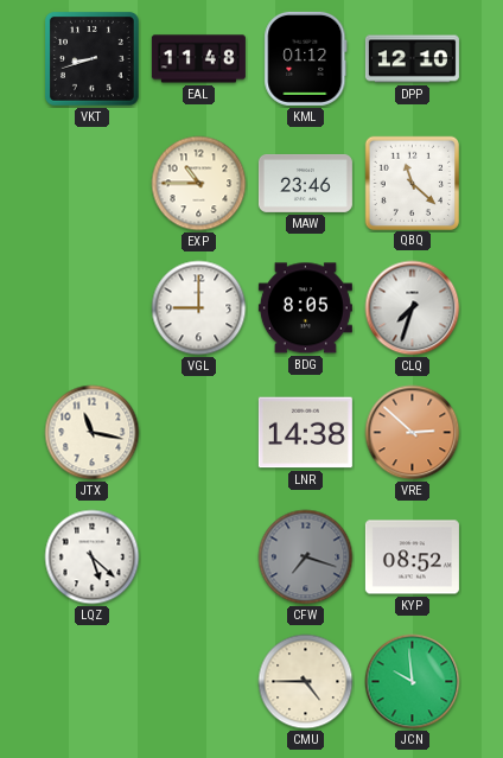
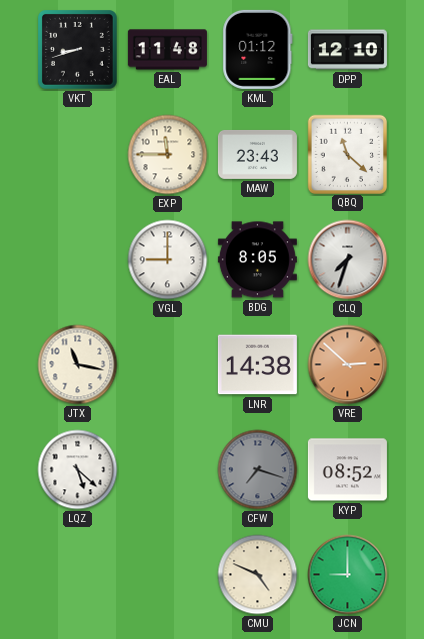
EXP: 10:45 -> 11:45
MAW: 23:46 -> 23:43
CMU: 4:45 -> 4:49
JCN: 9:59 -> 9:00
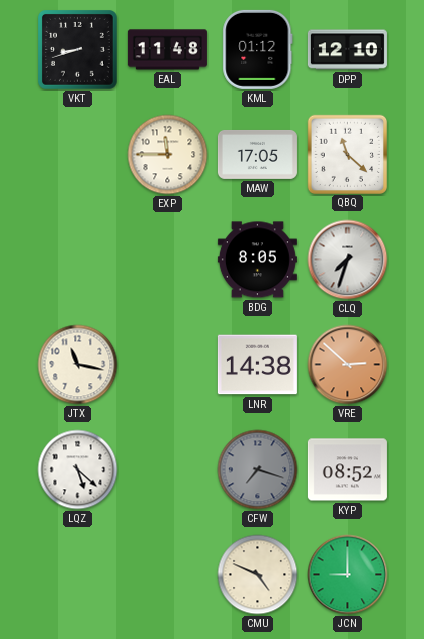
MAW: 23:43 -> 17:05
VGL: 9:00 -> none
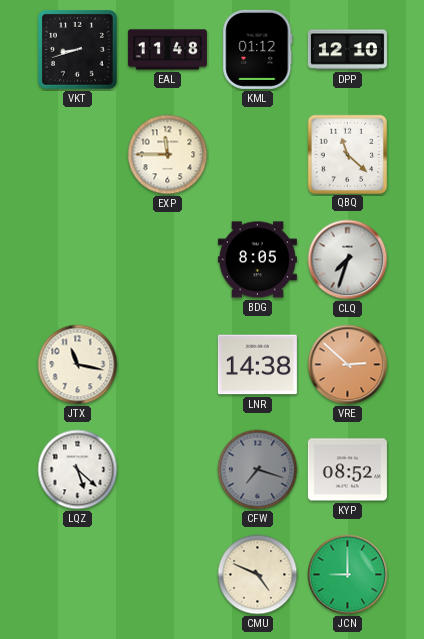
MAW: 17:05 -> none
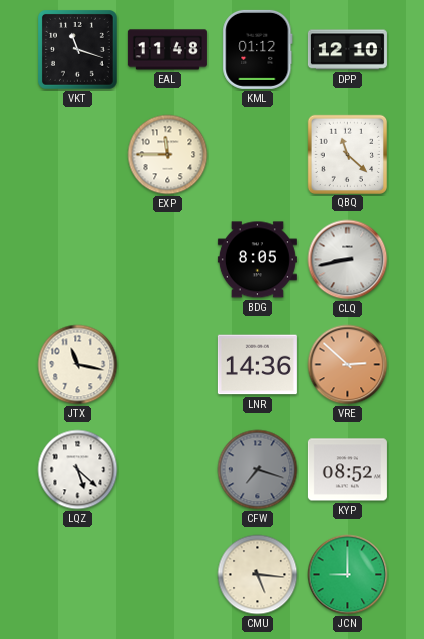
VKT: 8:42 -> 11:18
CLQ: 7:33 -> 8:43
LNR: 14:38 -> 14:36
CMU: 4:49 -> 5:16
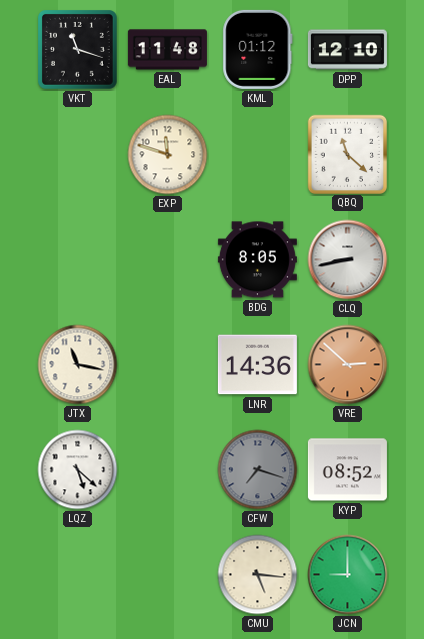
EXP: 11:45 -> 11:48
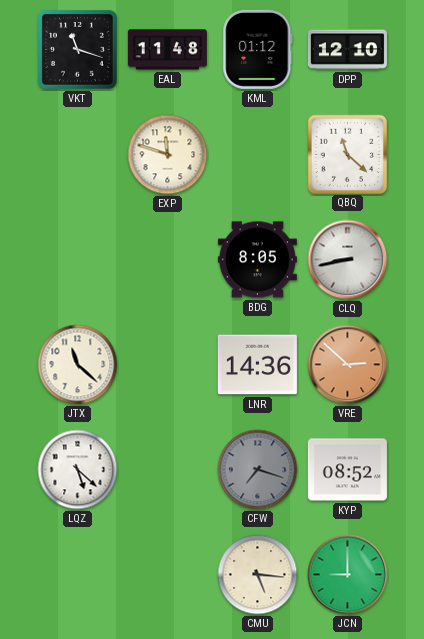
JTX: 11:17 -> 11:22
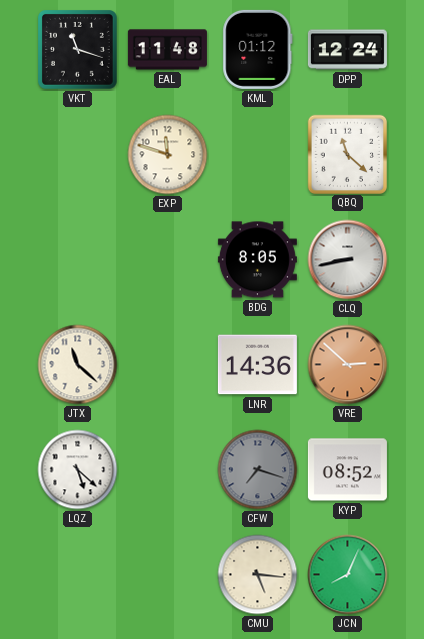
DPP: 12:10 -> 12:24
JCN: 9:00 -> 8:04
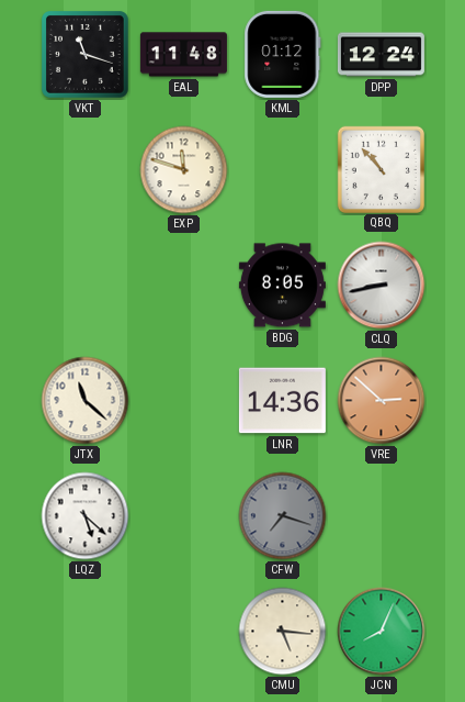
QBQ: 11:22 -> 10:53
KYP: 08:52 -> none
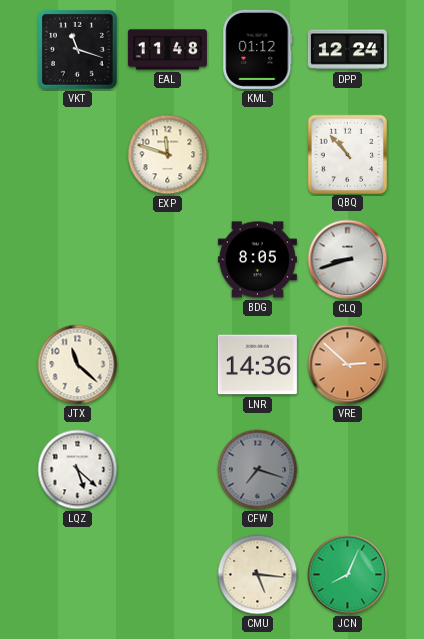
CLQ: 8:43 -> 8:42
